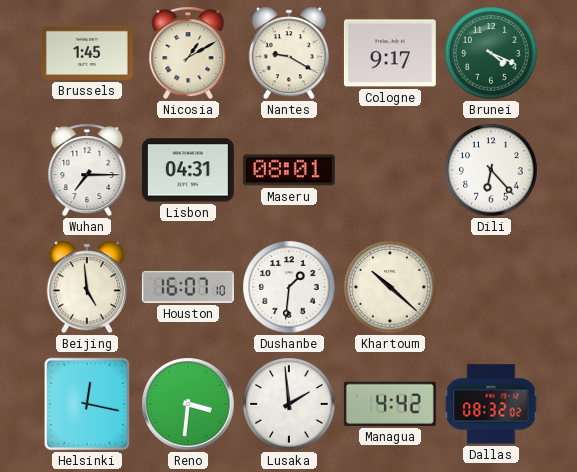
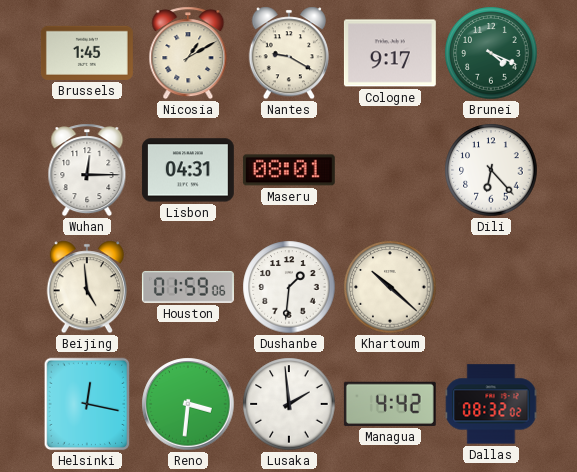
Wuhan: 7:15 -> 12:15
Houston: 16:07 -> 01:59
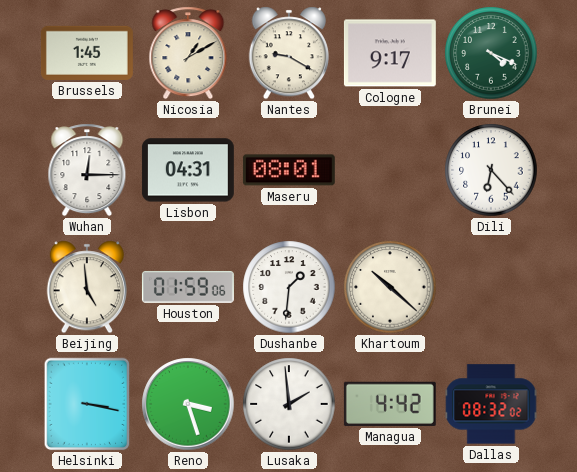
Helsinki: 12:17 -> 3:17
Reno: 3:31 -> 3:27
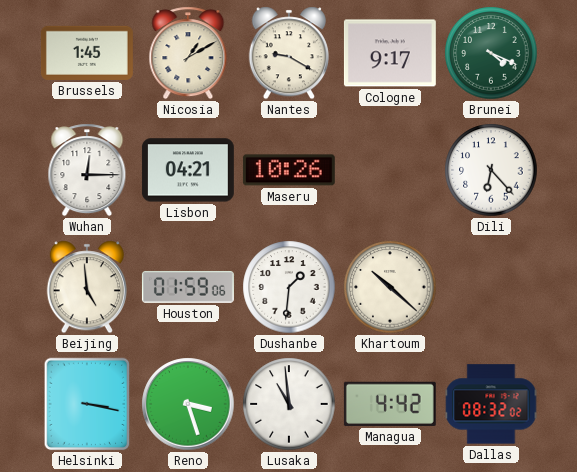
Lisbon: 04:31 -> 04:21
Maseru: 08:01 -> 10:26
Lusaka: 1:59 -> 10:59
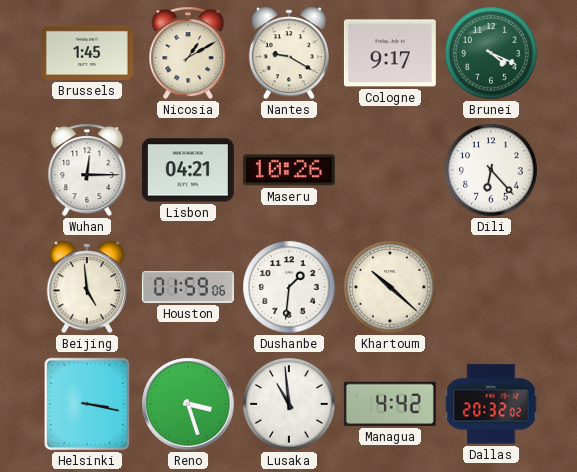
Dallas: 08:32 -> 20:32
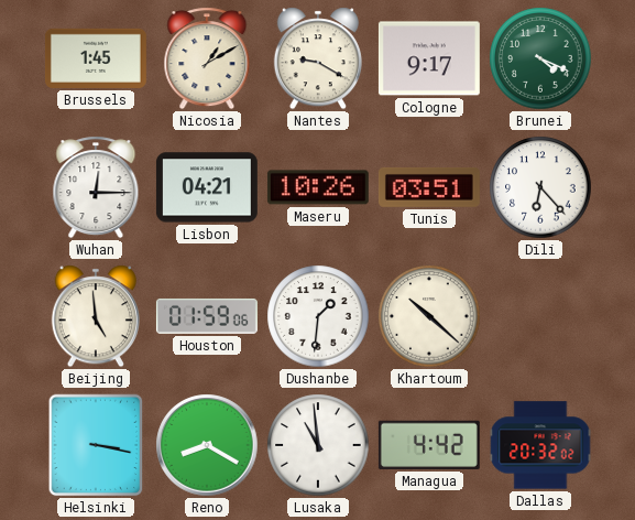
Tunis: none -> 03:51
Reno: 3:27 -> 8:20
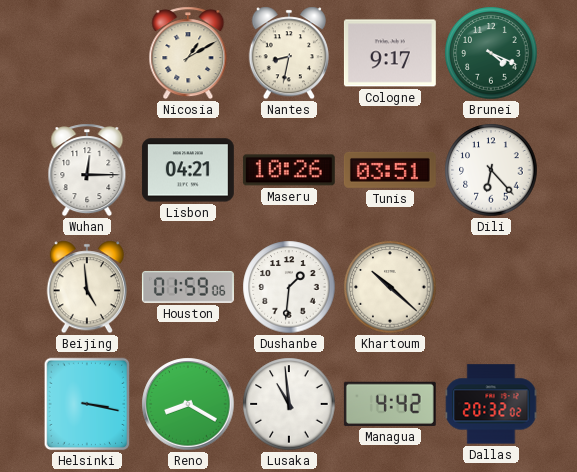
Brussels: 1:45 -> none
Nantes: 9:20 -> 8:32
